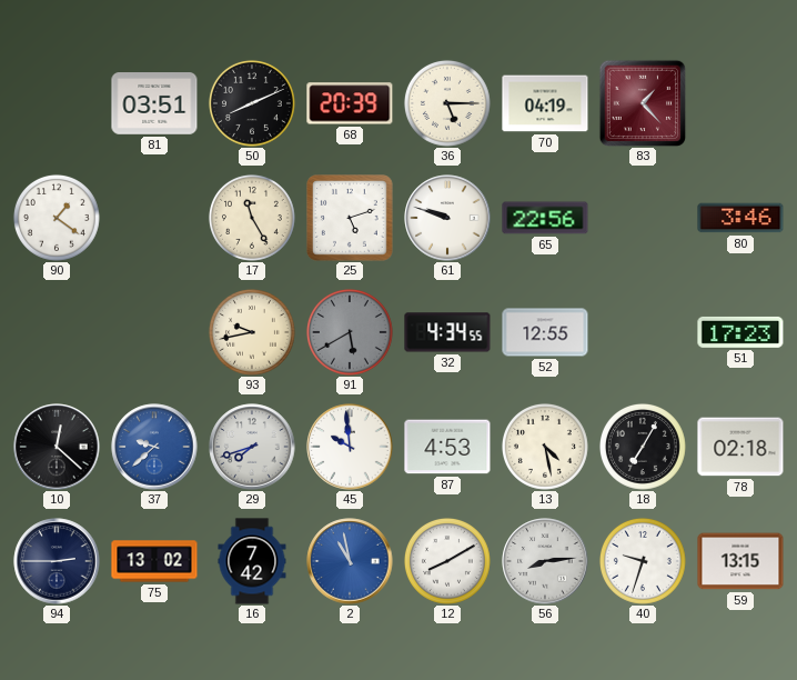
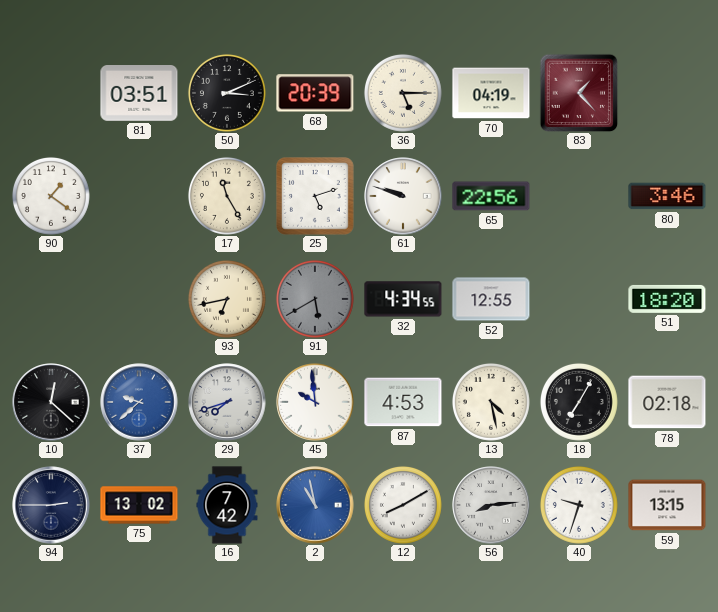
50: 8:11 -> 3:11
93: 9:43 -> 6:43
51: 17:23 -> 18:20
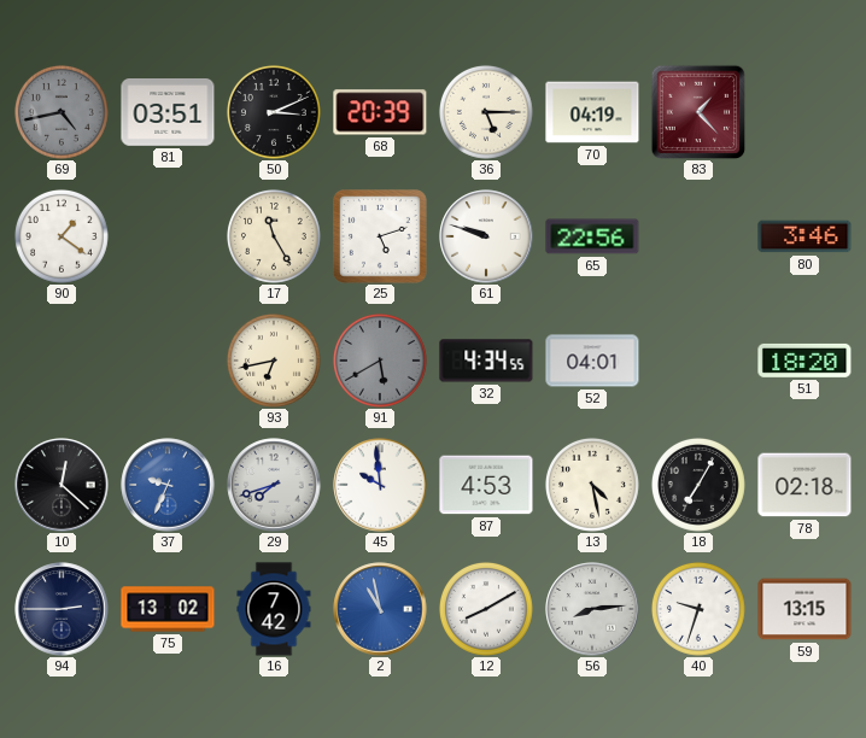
69: none -> 4:43
52: 12:55 -> 04:01
37: 9:38 -> 9:34
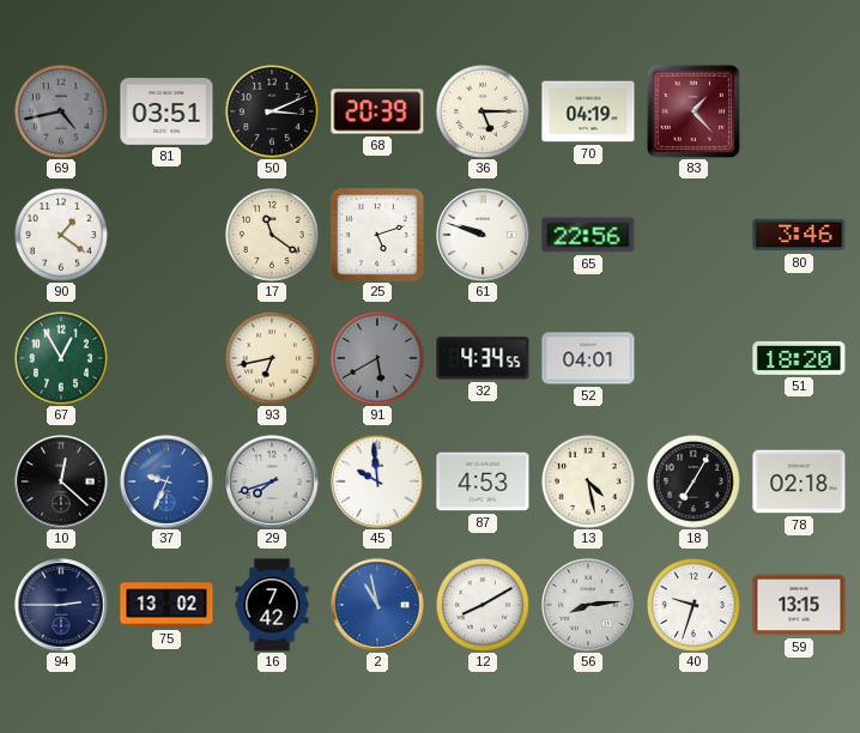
17: 11:25 -> 11:21
67: none -> 12:55
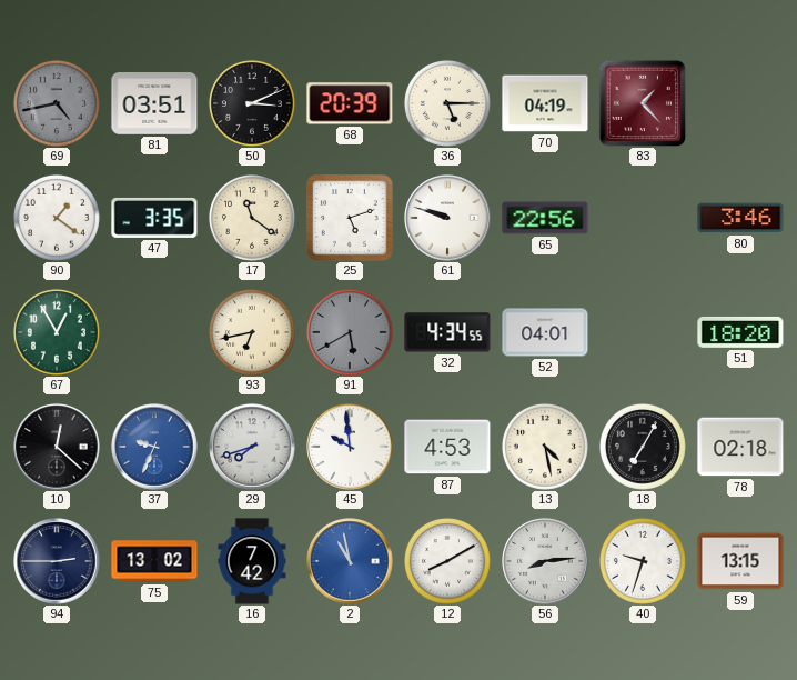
47: none -> 3:35
